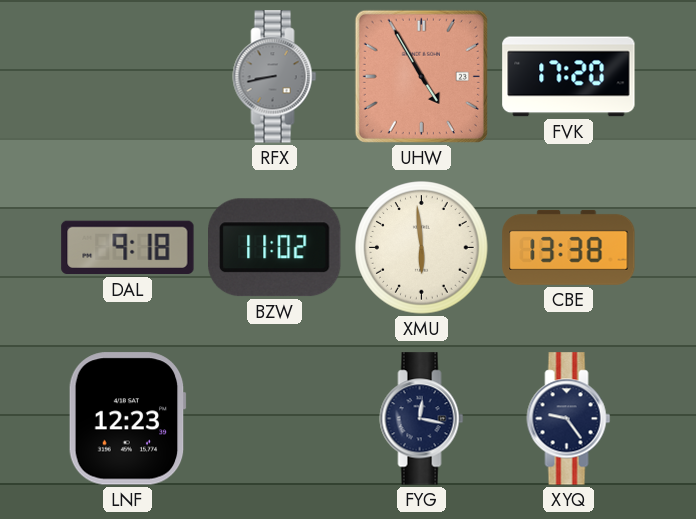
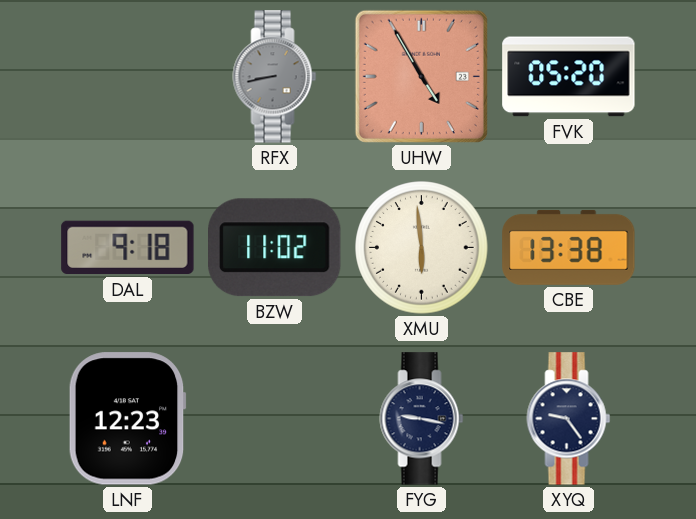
FVK: 17:20 -> 05:20
FYG: 12:17 -> 9:17
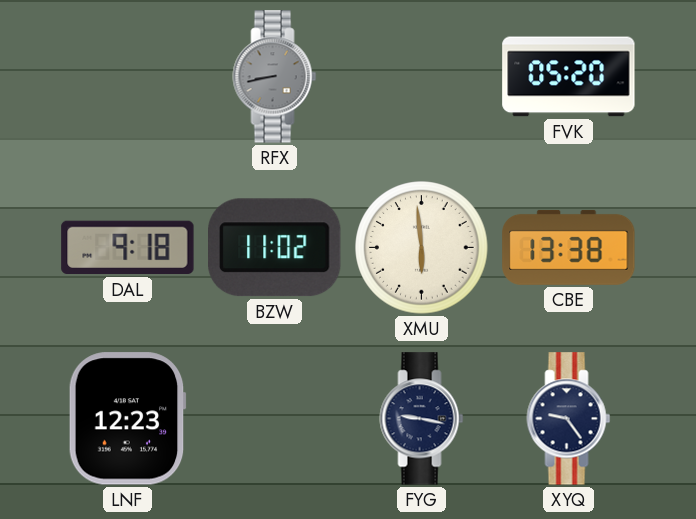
UHW: 4:55 -> none
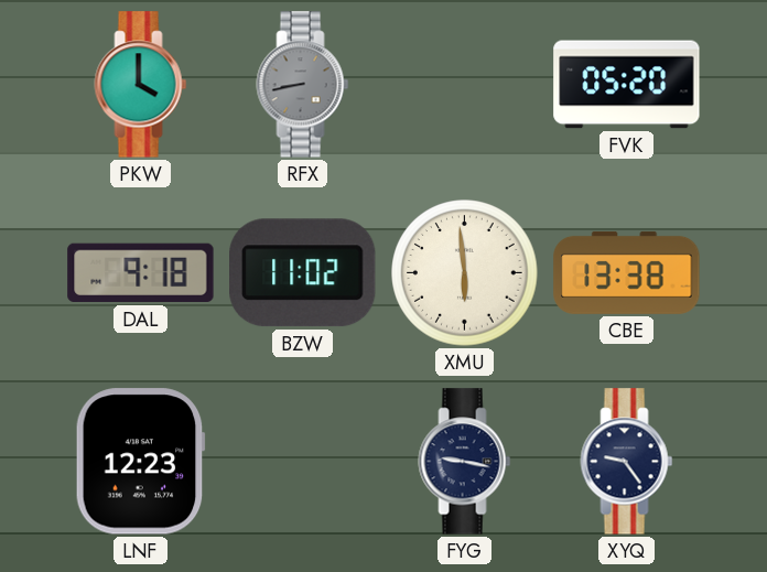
PKW: none -> 4:00
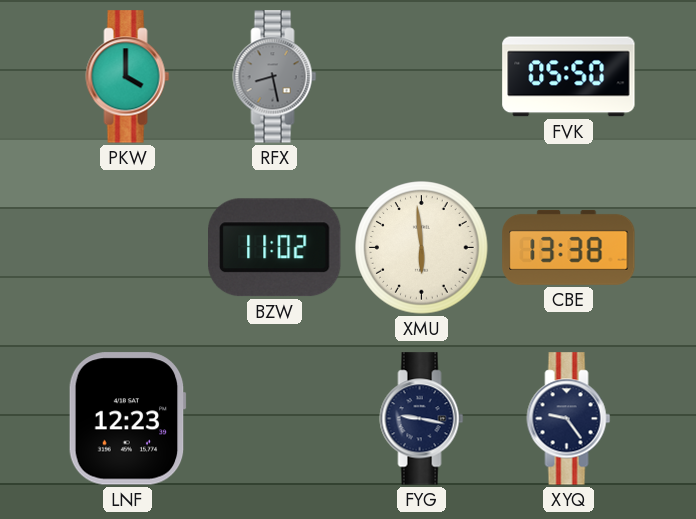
RFX: 8:43 -> 8:28
FVK: 05:20 -> 05:50
DAL: 9:18 -> none
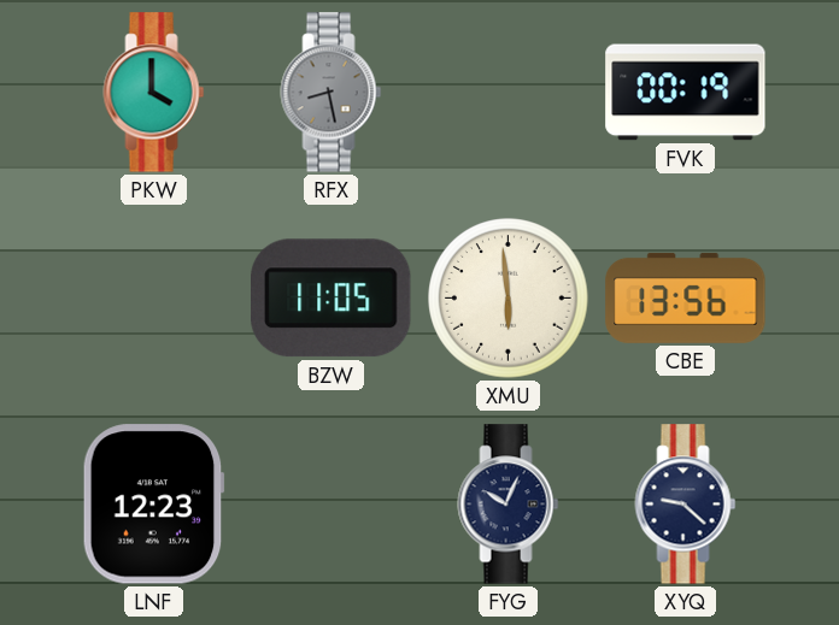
FVK: 05:50 -> 00:19
BZW: 11:02 -> 11:05
CBE: 13:38 -> 13:56
FYG: 9:17 -> 10:04
XYQ: 9:24 -> 9:22
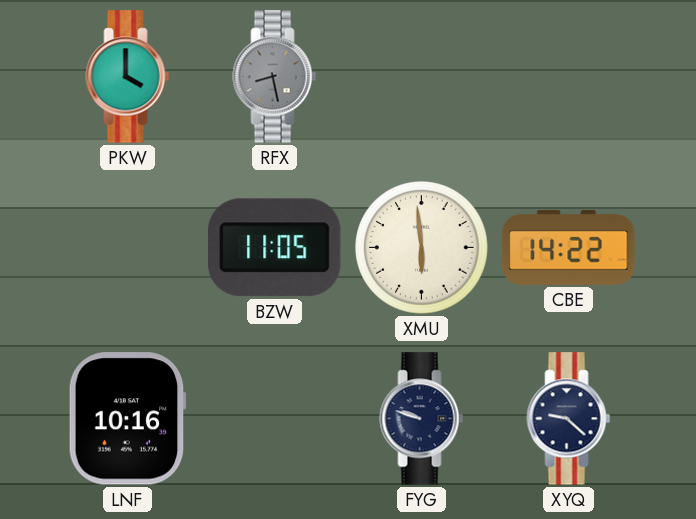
FVK: 00:19 -> none
CBE: 13:56 -> 14:22
LNF: 12:23 -> 10:16
FYG: 10:04 -> 9:48
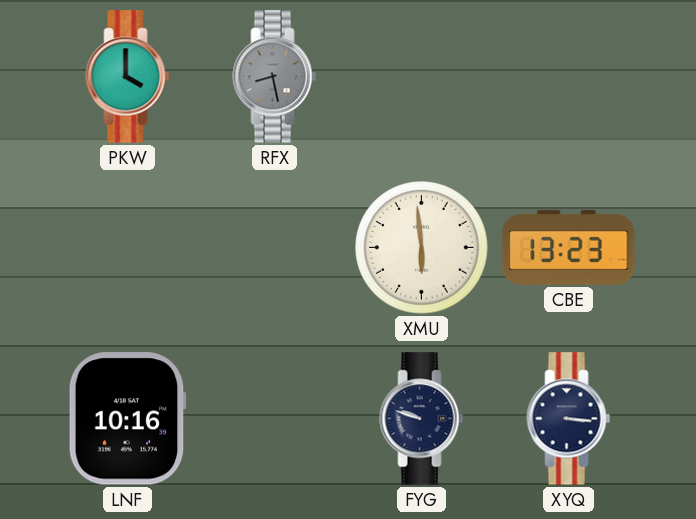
BZW: 11:05 -> none
CBE: 14:22 -> 13:23
XYQ: 9:22 -> 3:16
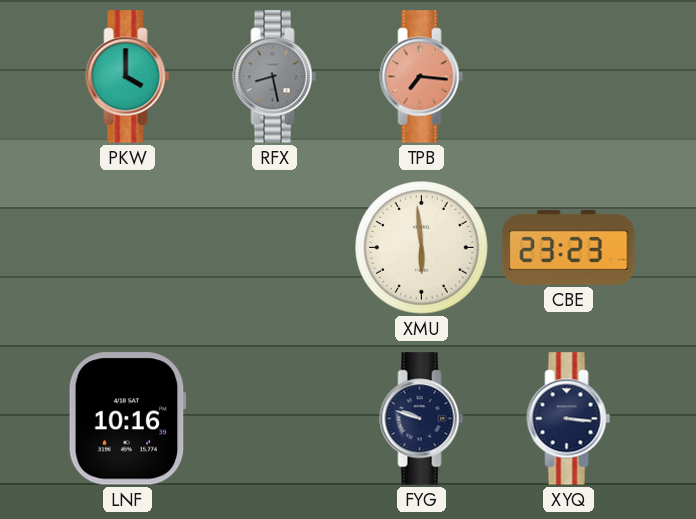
TPB: none -> 7:16
CBE: 13:23 -> 23:23
